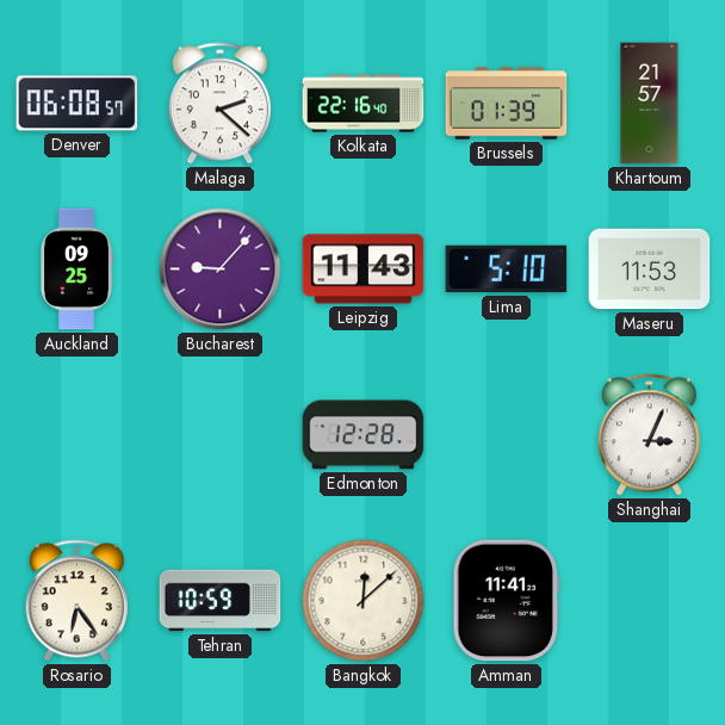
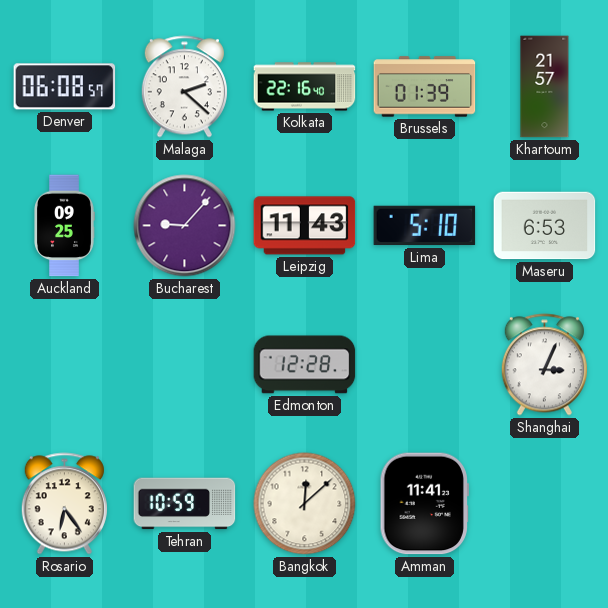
Maseru: 11:53 -> 6:53
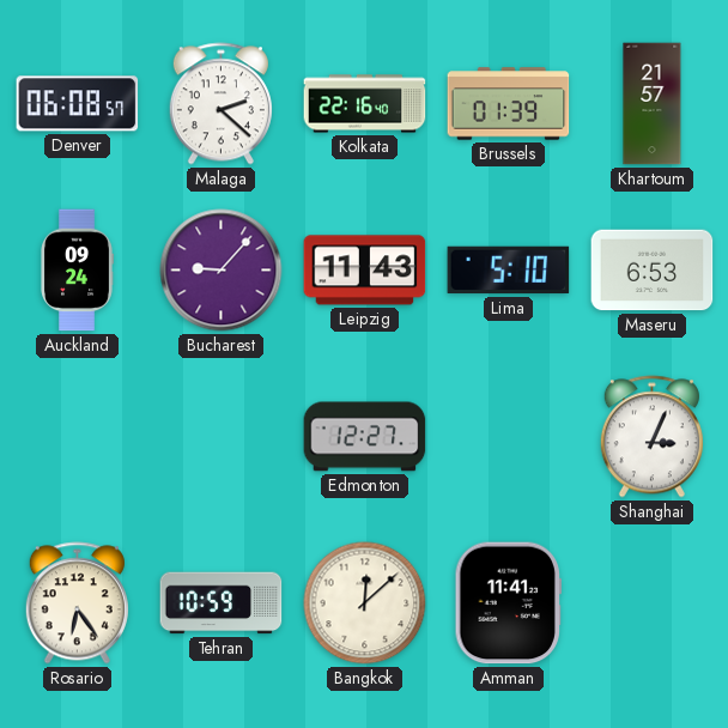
Auckland: 09:25 -> 09:24
Edmonton: 12:28 -> 12:27
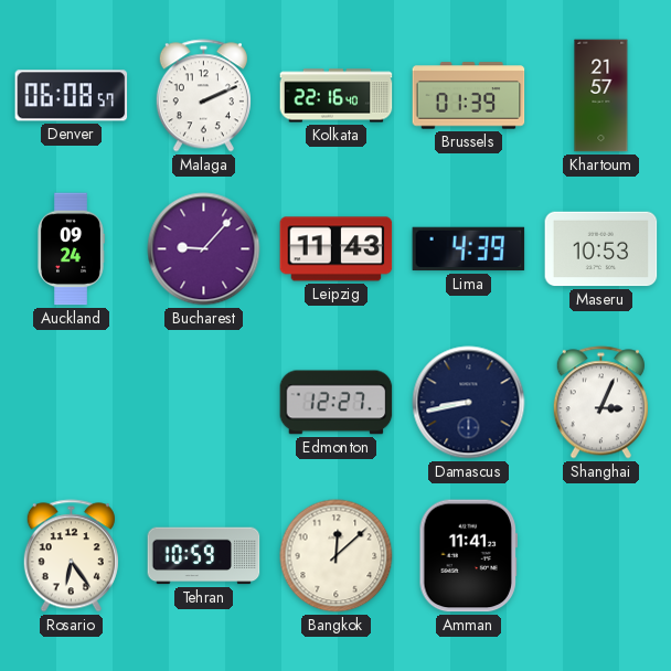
Malaga: 2:22 -> 2:11
Lima: 5:10 -> 4:39
Maseru: 6:53 -> 10:53
Damascus: none -> 8:43
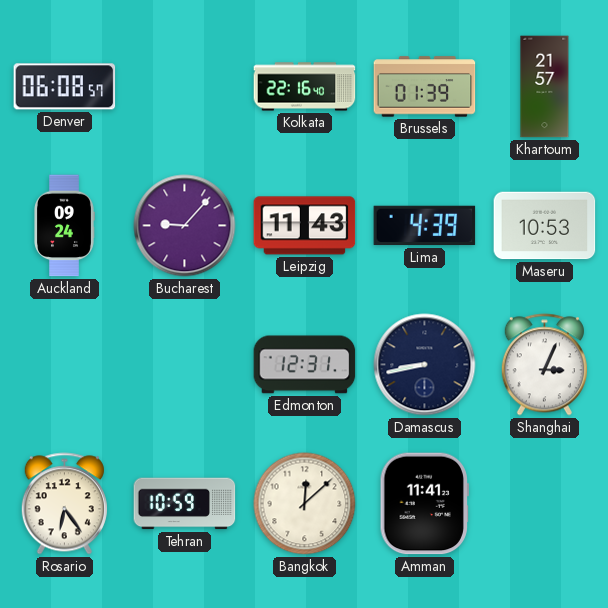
Malaga: 2:11 -> none
Edmonton: 12:27 -> 12:31
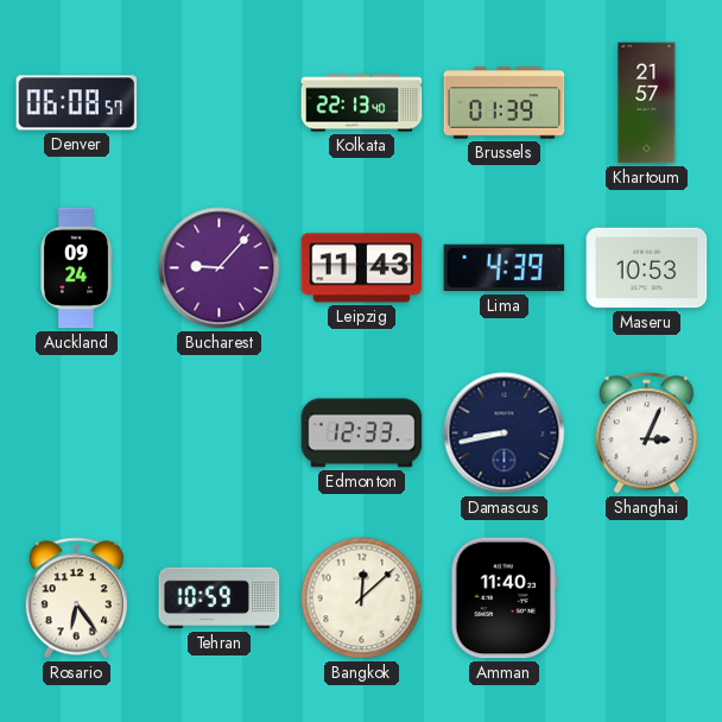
Kolkata: 22:16 -> 22:13
Edmonton: 12:31 -> 12:33
Amman: 11:41 -> 11:40
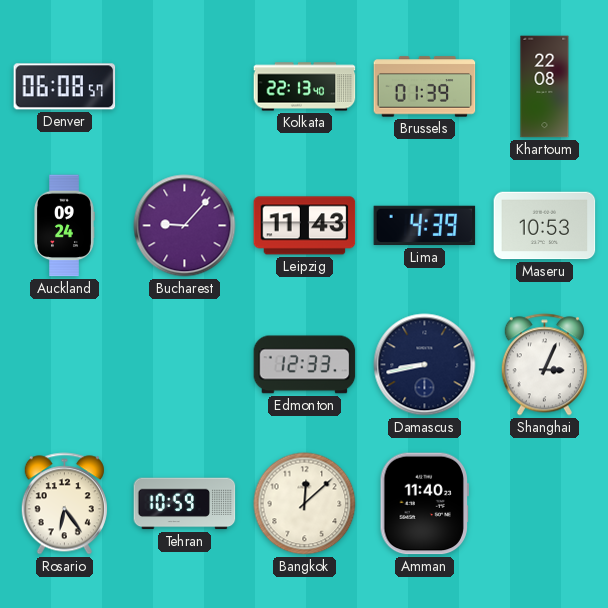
Khartoum: 21:57 -> 22:08
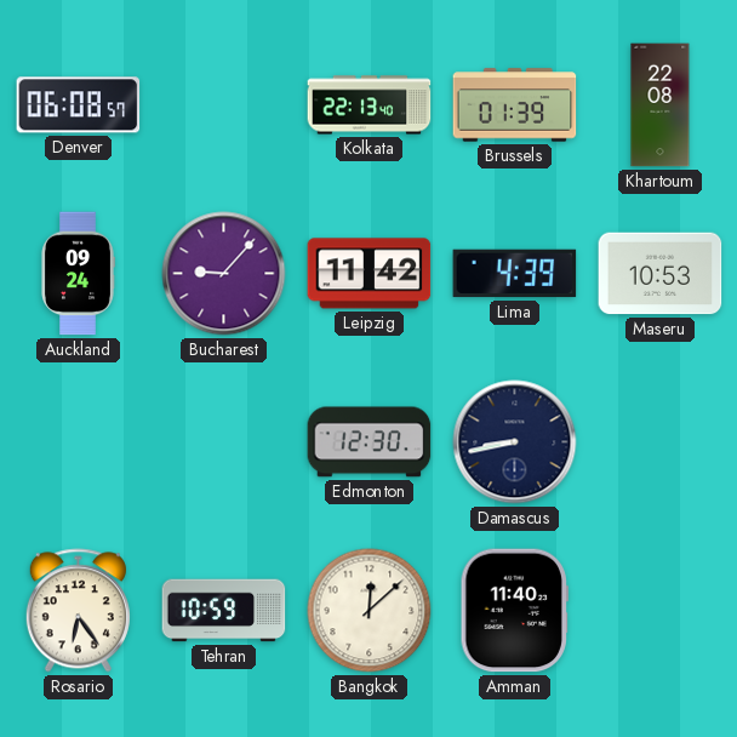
Leipzig: 11:43 -> 11:42
Edmonton: 12:33 -> 12:30
Shanghai: 3:04 -> none
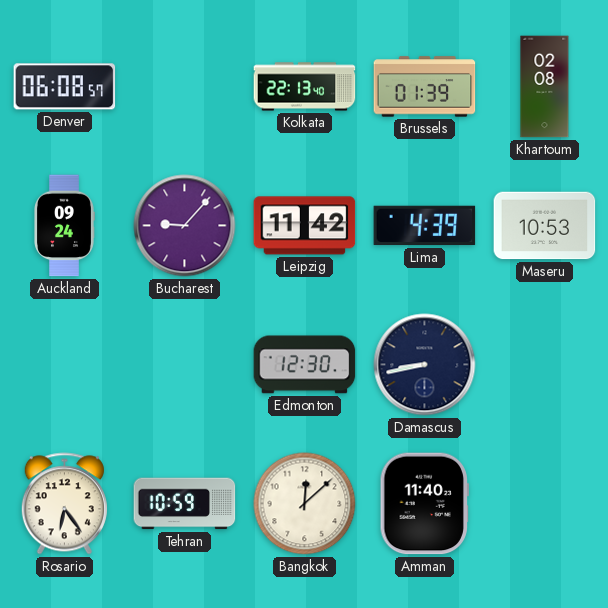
Khartoum: 22:08 -> 02:08
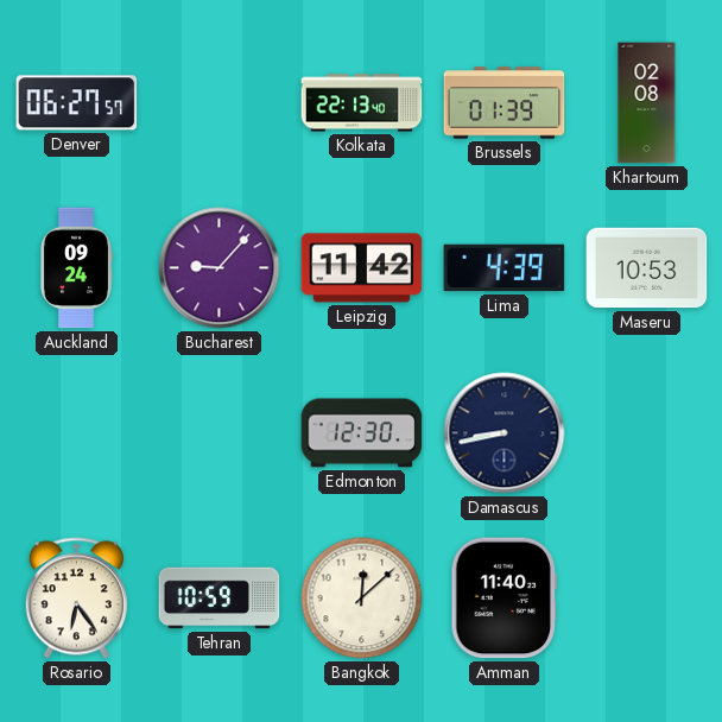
Denver: 06:08 -> 06:27
